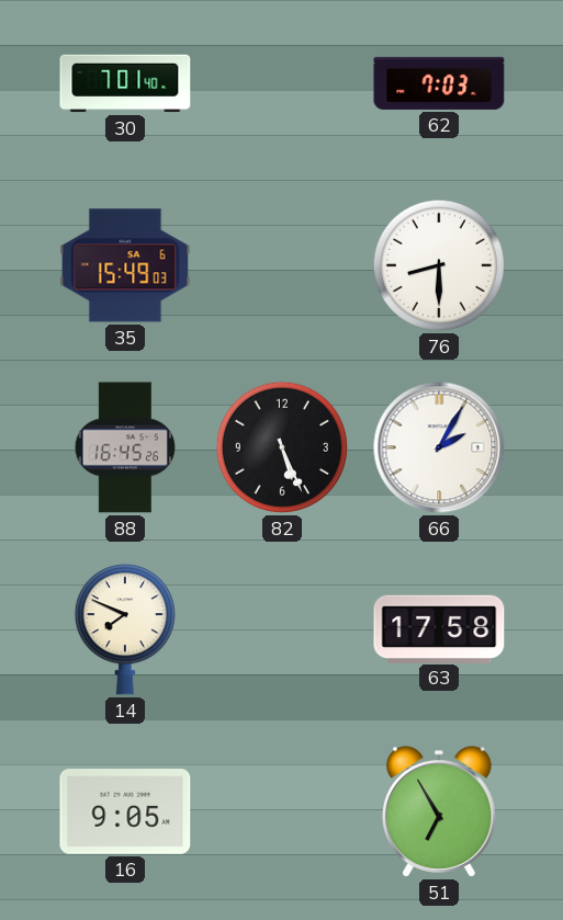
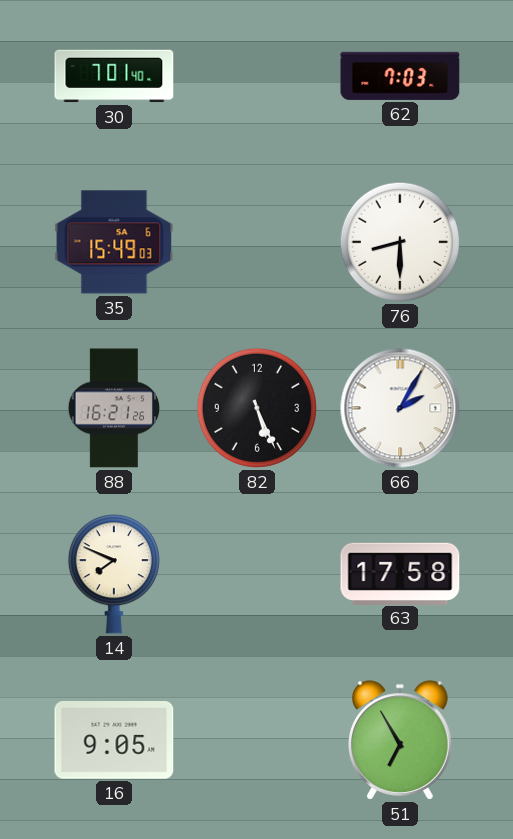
88: 16:45 -> 16:21
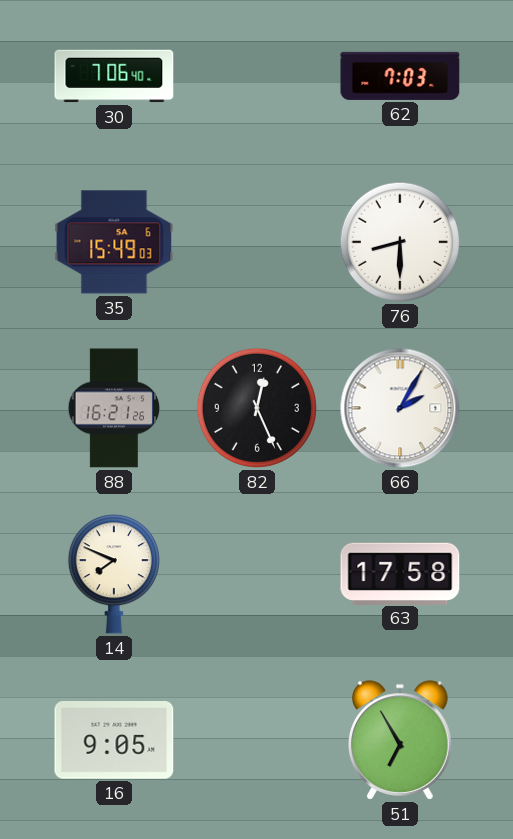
30: 7:01 -> 7:06
82: 5:26 -> 12:26
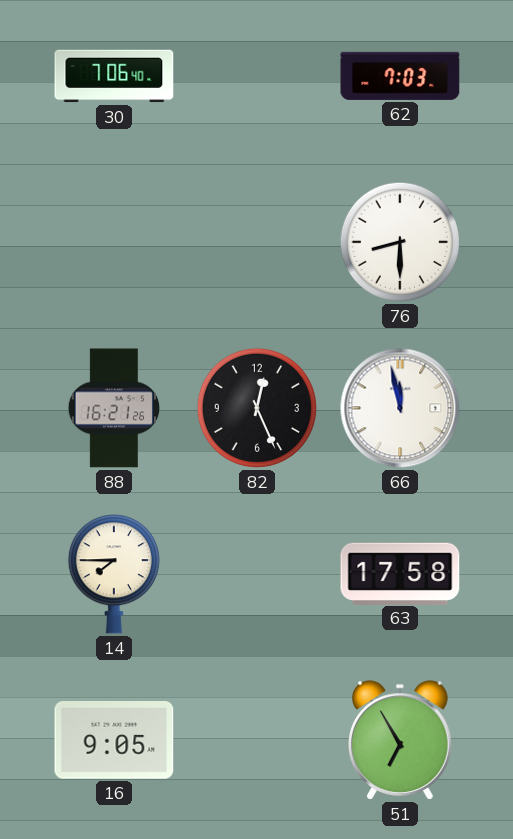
35: 15:49 -> none
66: 2:05 -> 11:58
14: 7:49 -> 7:45
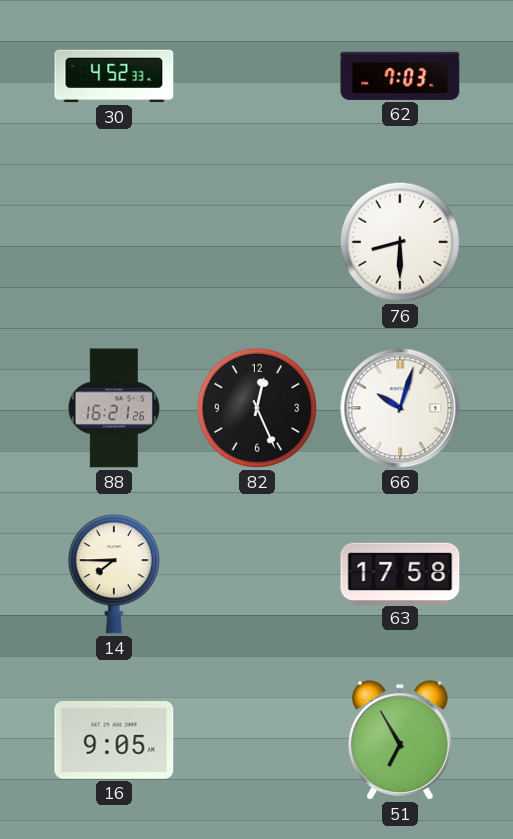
30: 7:06 -> 4:52
66: 11:58 -> 10:03
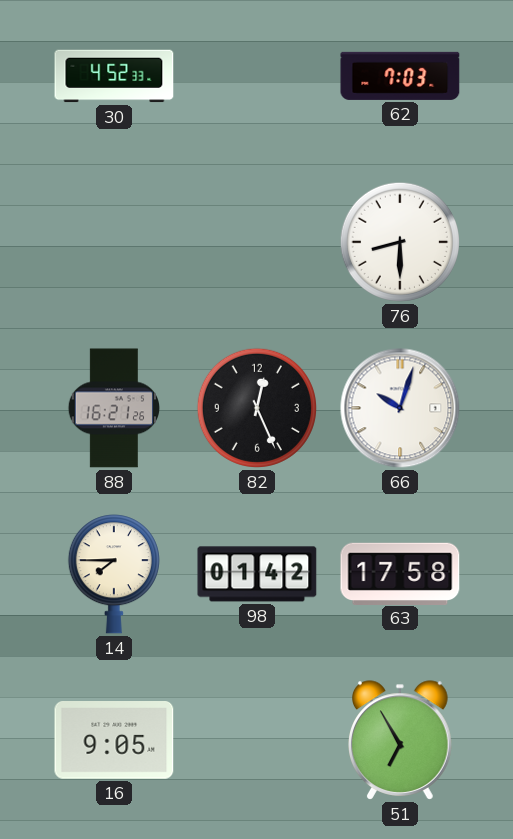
98: none -> 01:42
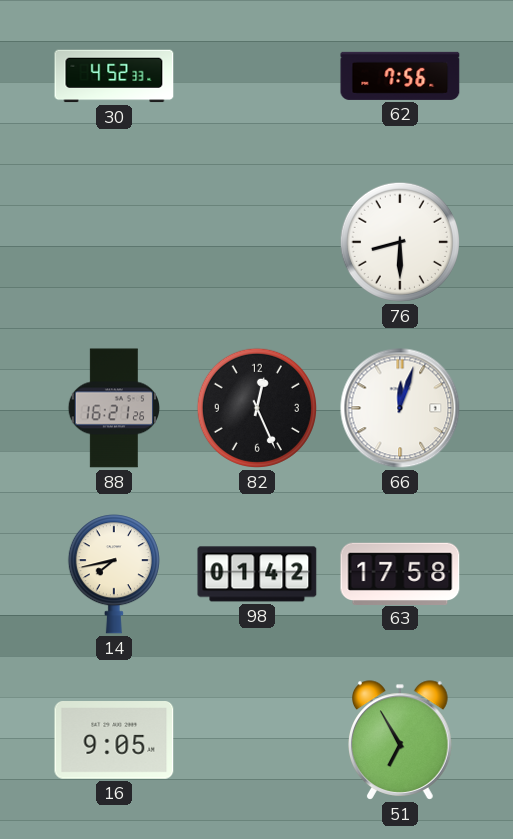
62: 7:03 -> 7:56
66: 10:03 -> 12:03
14: 7:45 -> 7:43
